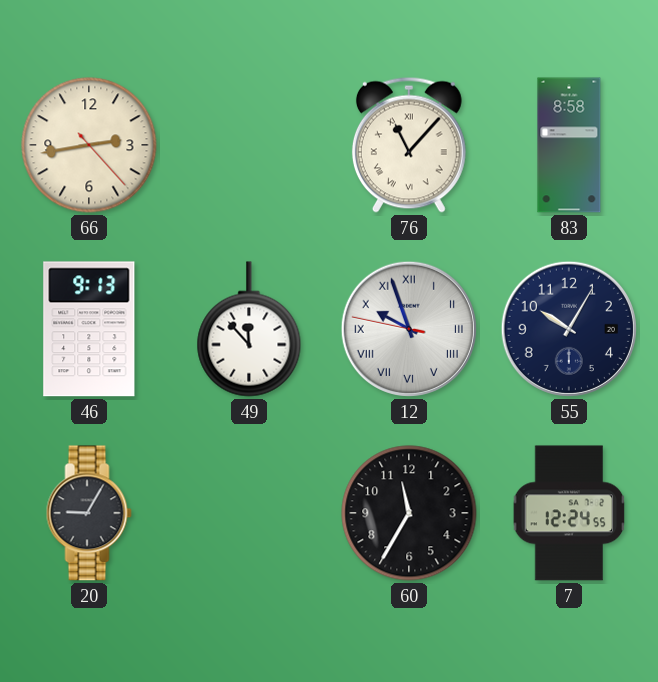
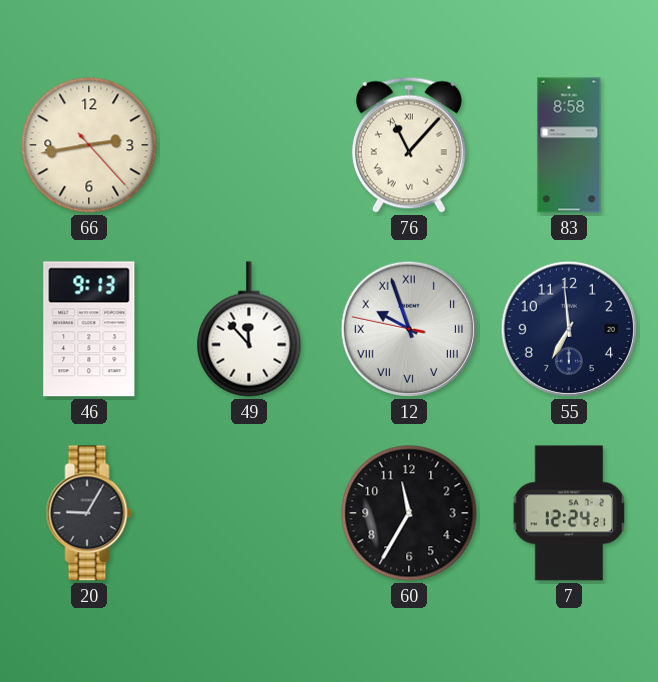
55: 10:05 -> 6:59
7: 12:24:55 -> 12:24:21
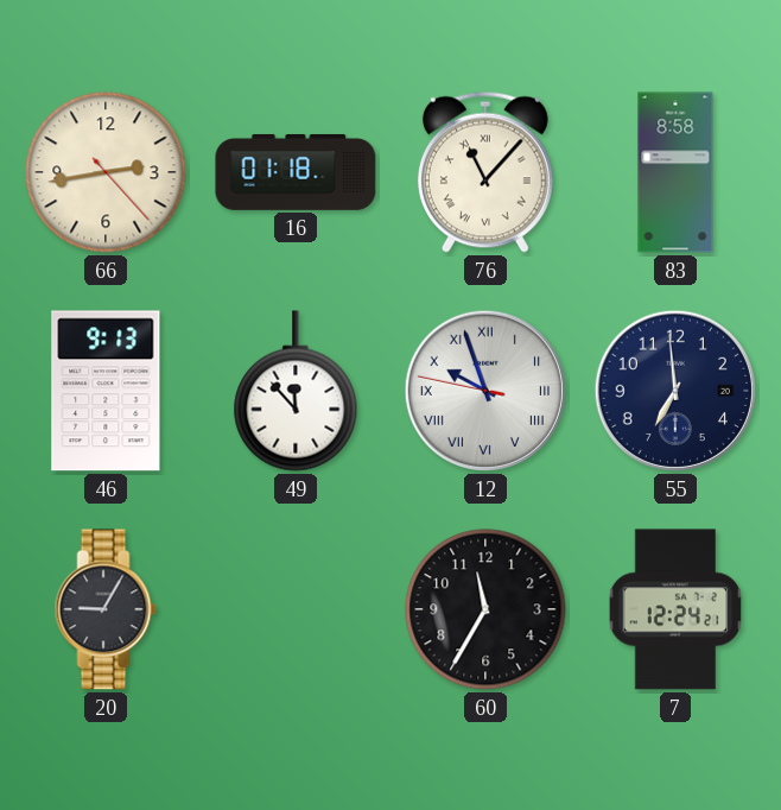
16: none -> 01:18
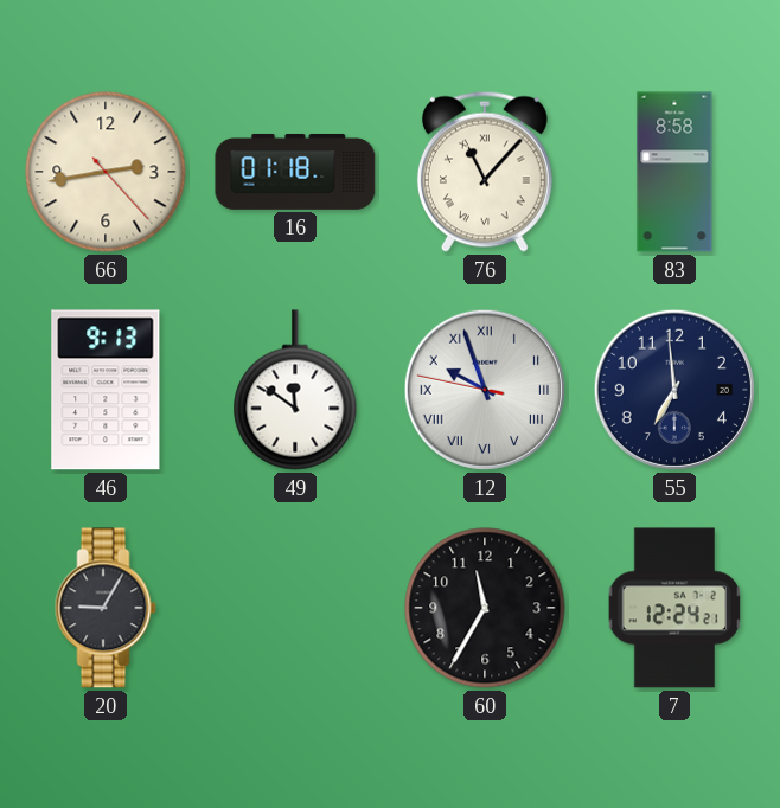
49: 11:53 -> 11:51
